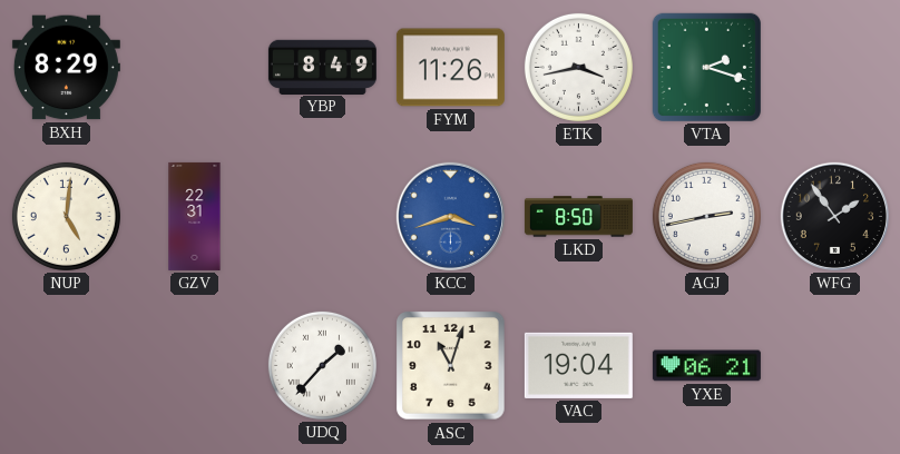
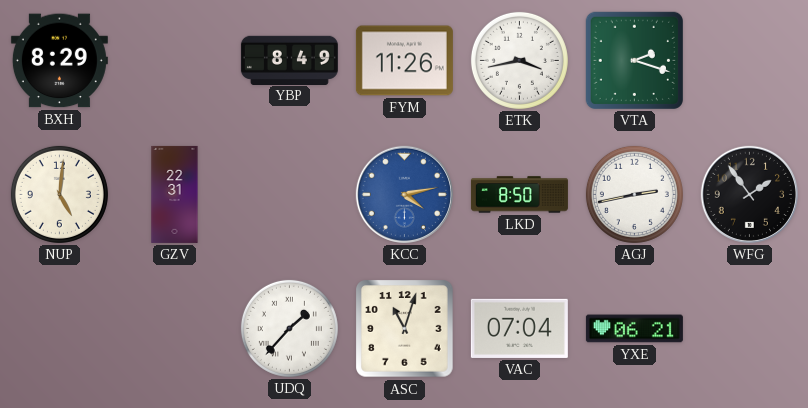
KCC: 3:42 -> 4:13
VAC: 19:04 -> 07:04
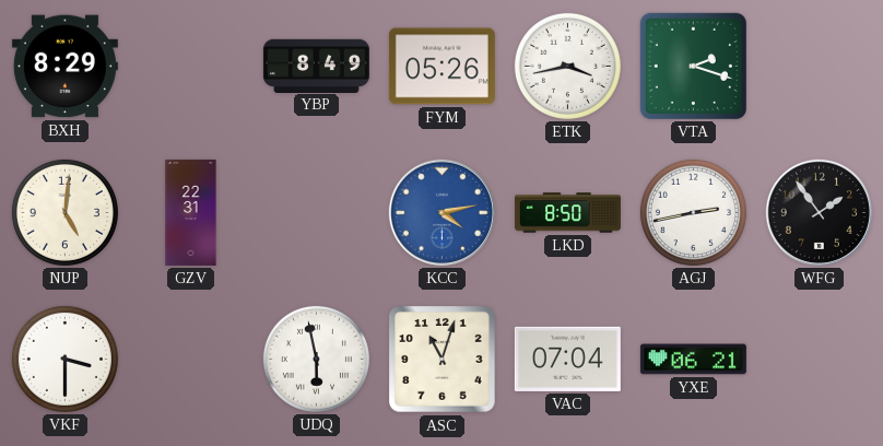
FYM: 11:26 -> 05:26
VKF: none -> 3:30
UDQ: 1:37 -> 5:58
